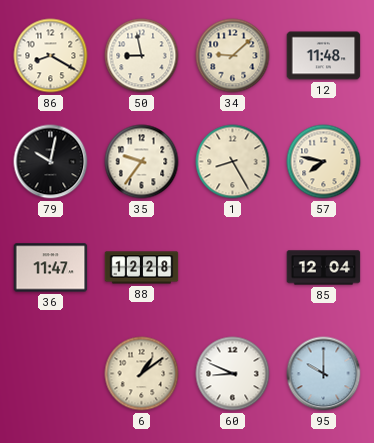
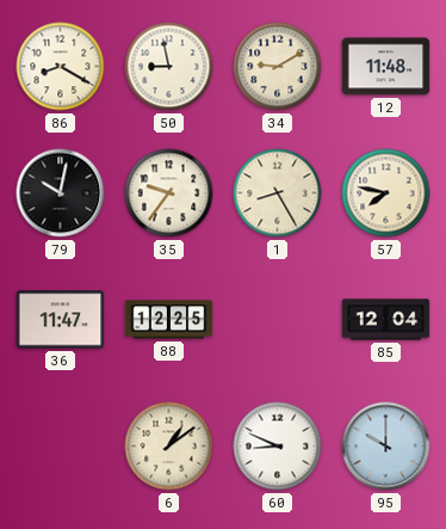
34: 9:08 -> 9:10
88: 12:28 -> 12:25
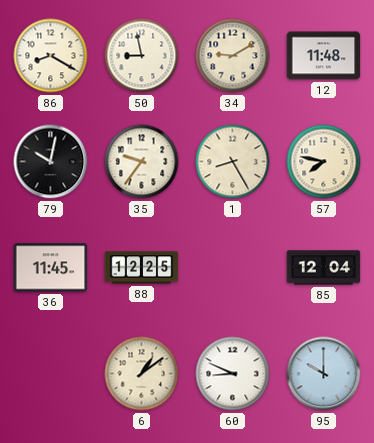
36: 11:47 -> 11:45
